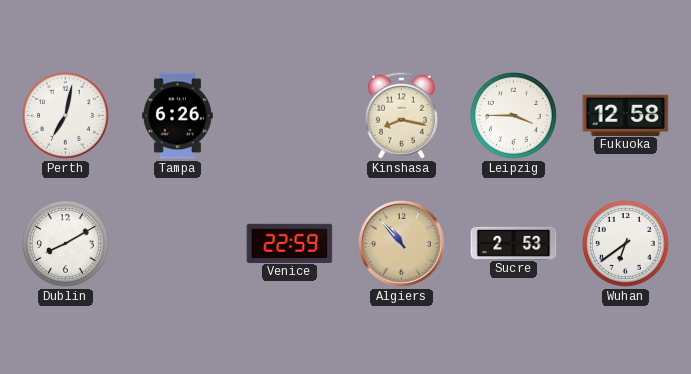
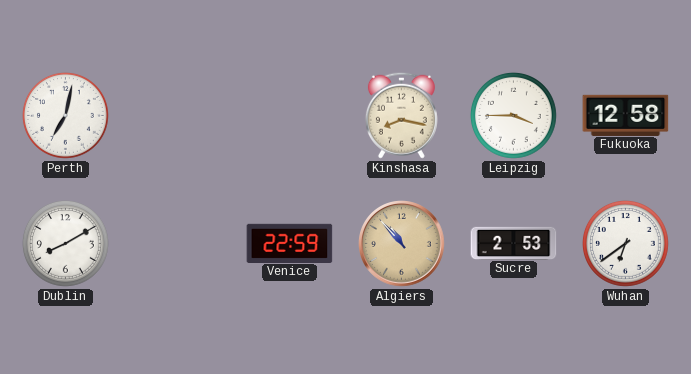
Tampa: 6:26 -> none
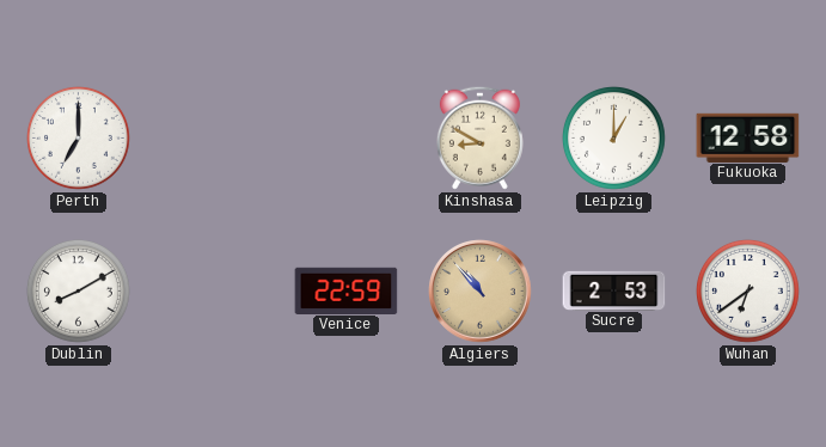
Perth: 7:02 -> 7:00
Kinshasa: 8:17 -> 8:50
Leipzig: 3:45 -> 1:00
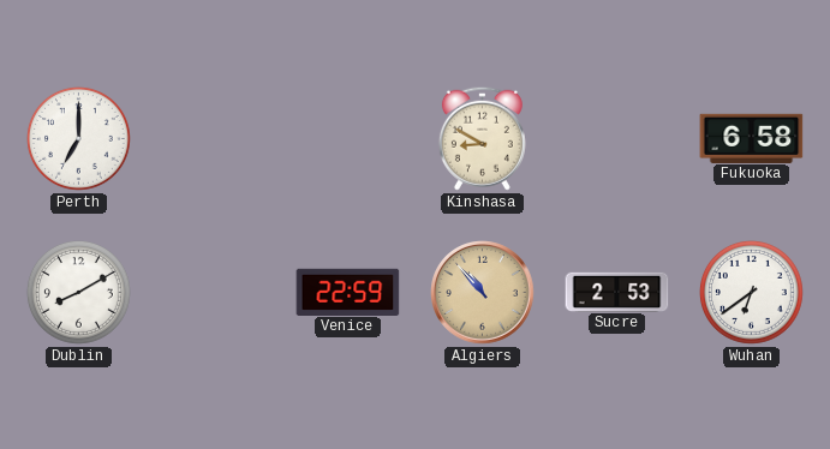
Leipzig: 1:00 -> none
Fukuoka: 12:58 -> 6:58
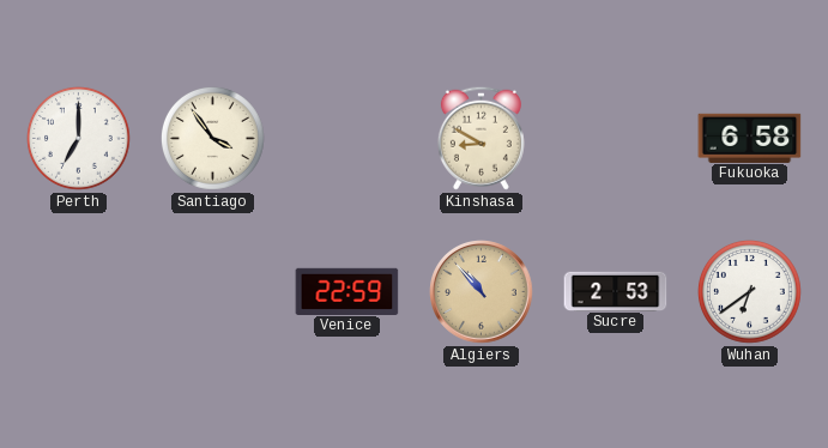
Santiago: none -> 3:54
Dublin: 8:10 -> none
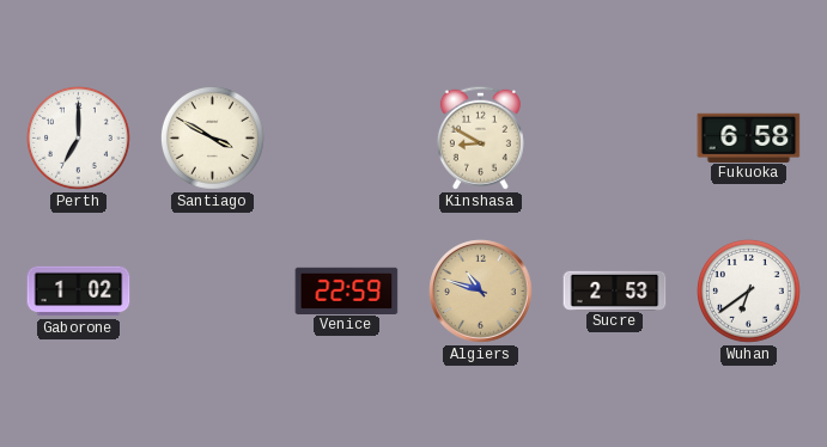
Santiago: 3:54 -> 3:50
Gaborone: none -> 1:02
Algiers: 10:53 -> 10:48
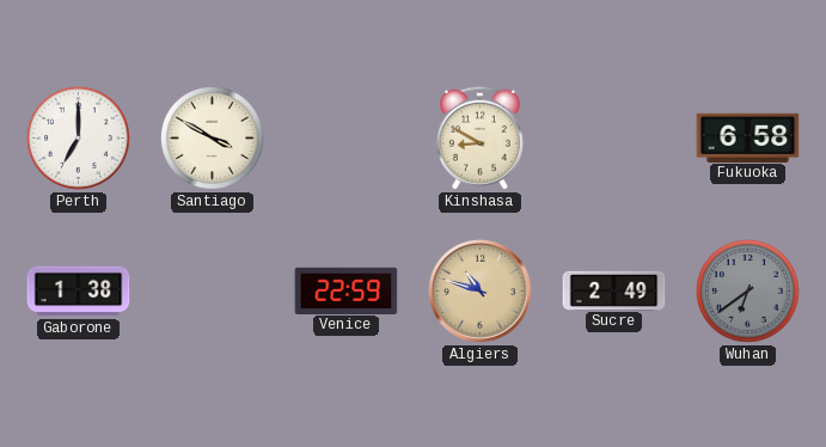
Gaborone: 1:02 -> 1:38
Sucre: 2:53 -> 2:49
Wuhan dial: white -> grey
